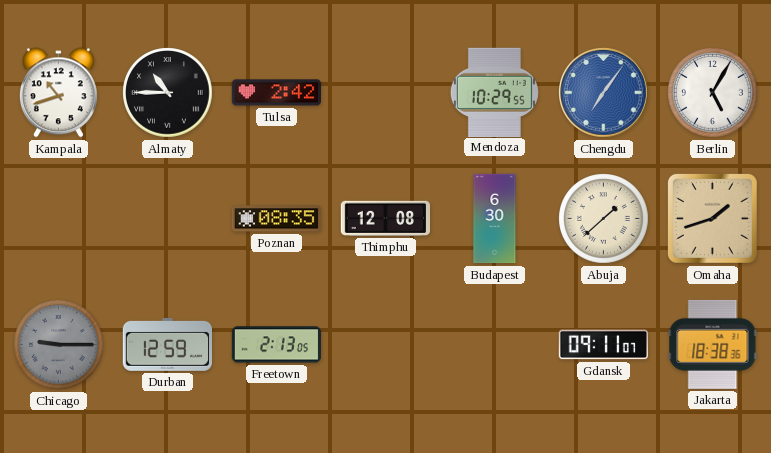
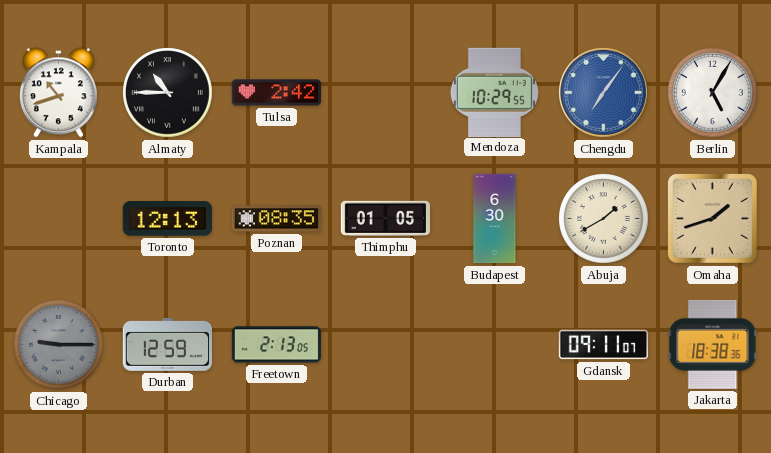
Toronto: none -> 12:13
Thimphu: 12:08 -> 01:05
Abuja: 1:38 -> 1:40
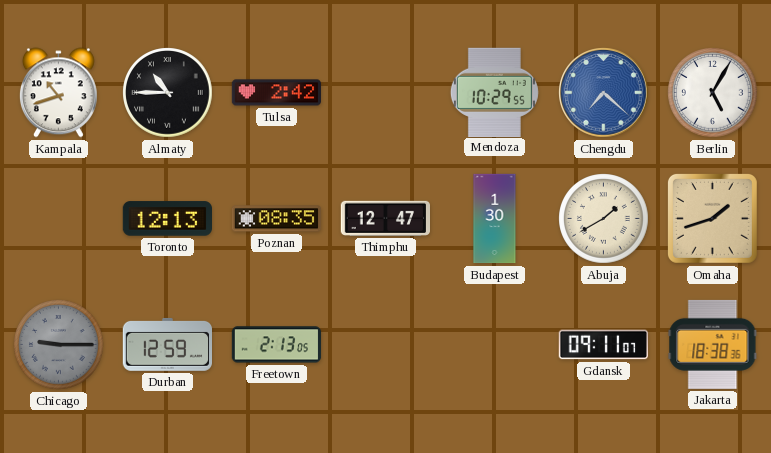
Chengdu: 7:06 -> 7:22
Thimphu: 01:05 -> 12:47
Budapest: 6:30 -> 1:30
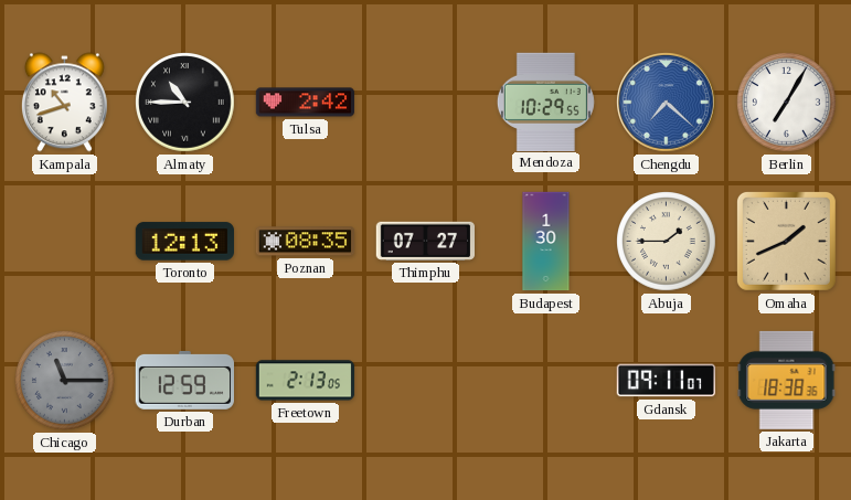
Berlin: 5:05 -> 7:05
Thimphu: 12:47 -> 07:27
Abuja: 1:40 -> 1:45
Omaha: 1:42 -> 1:41
Chicago: 9:15 -> 11:15
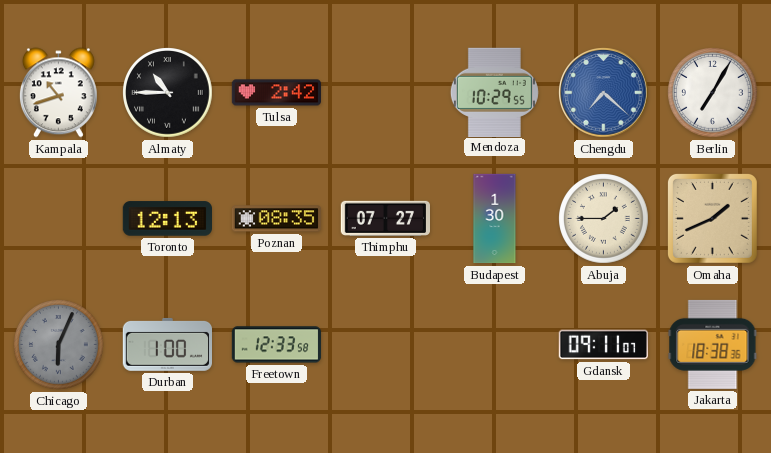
Chicago: 11:15 -> 6:04
Durban: 12:59 -> 1:00
Freetown: 2:13 -> 12:33
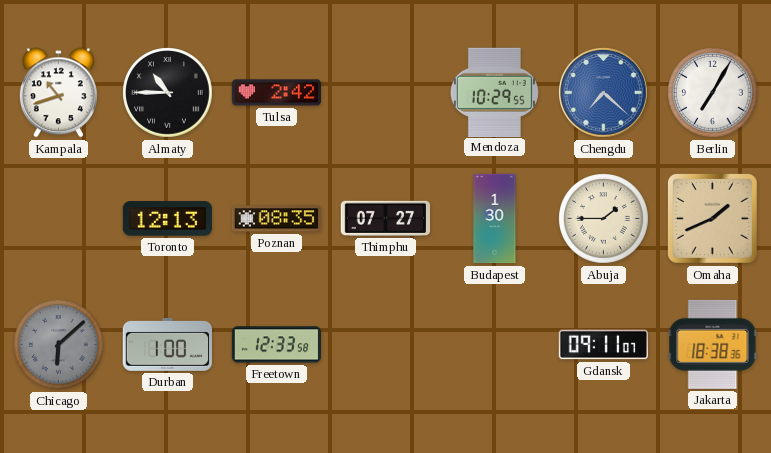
Chicago: 6:04 -> 6:08
